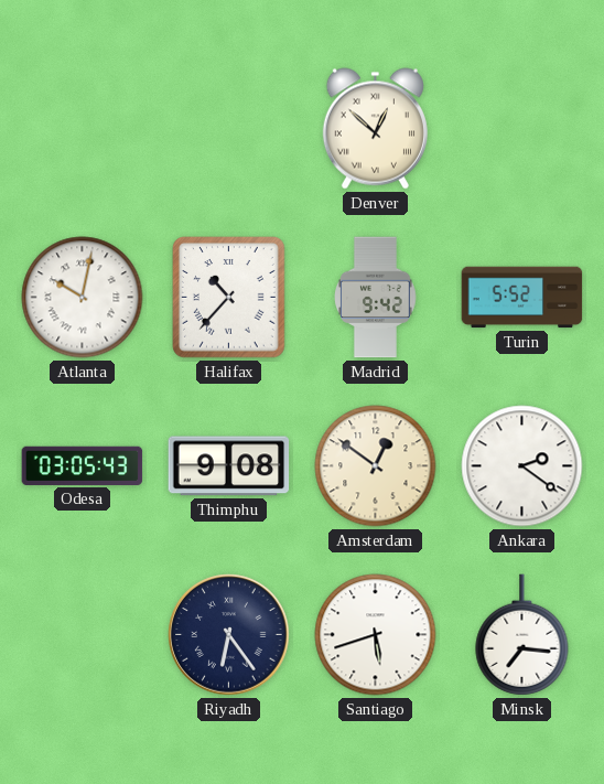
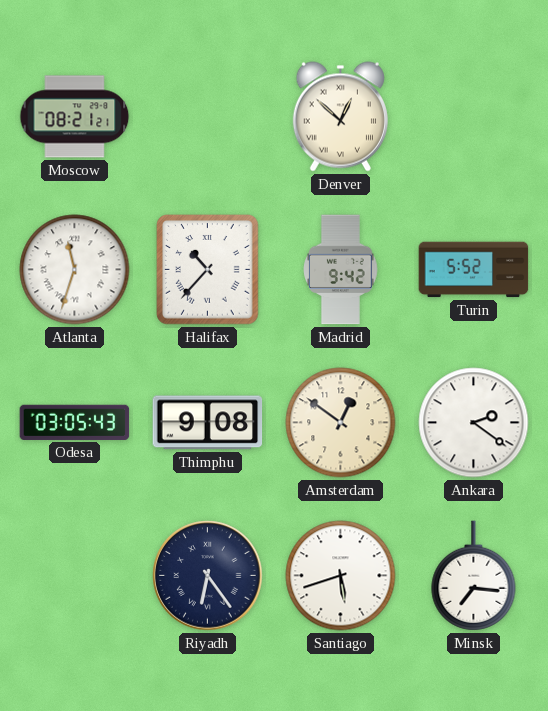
Moscow: none -> 08:21
Atlanta: 10:02 -> 11:33
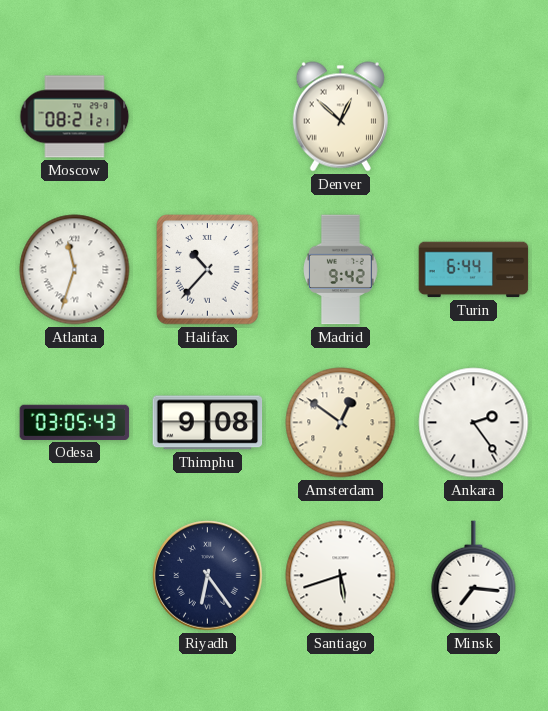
Turin: 5:52 -> 6:44
Ankara: 2:21 -> 2:24
